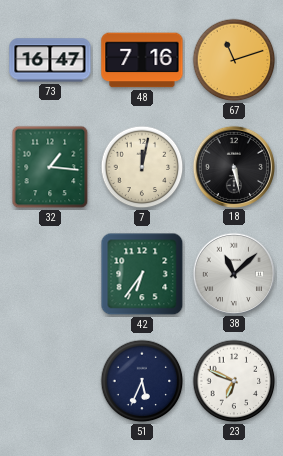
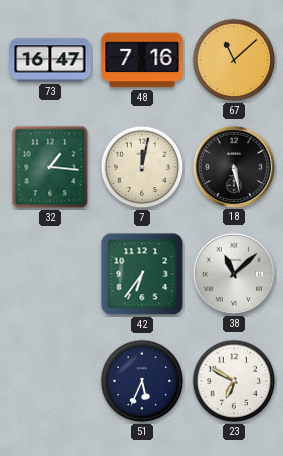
67: 11:12 -> 11:08
23: 6:49 -> 6:50
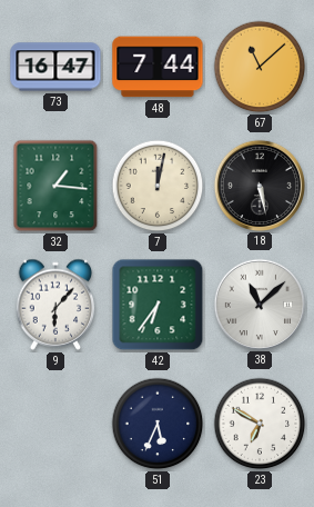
48: 7:16 -> 7:44
9: none -> 6:07
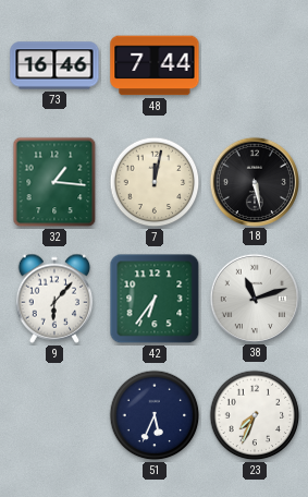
73: 16:47 -> 16:46
67: 11:08 -> none
38: 11:08 -> 11:12
23: 6:50 -> 7:34
